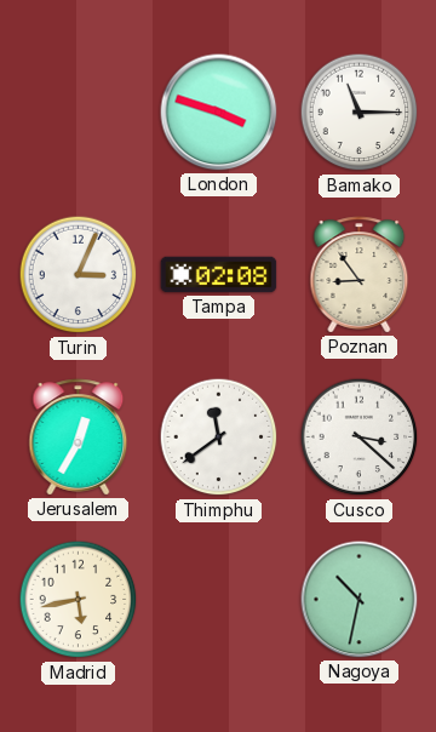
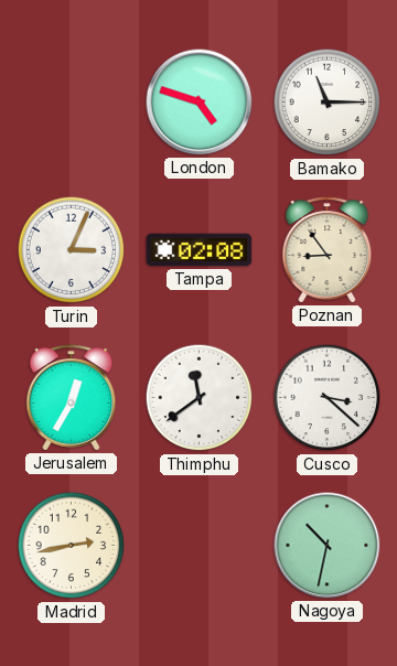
London: 3:48 -> 4:48
Madrid: 5:43 -> 2:43
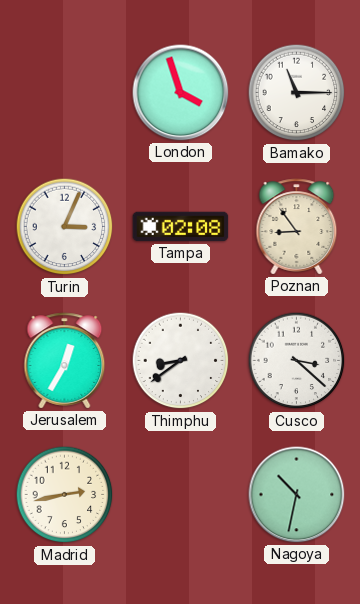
London: 4:48 -> 3:57
Thimphu: 11:39 -> 8:39
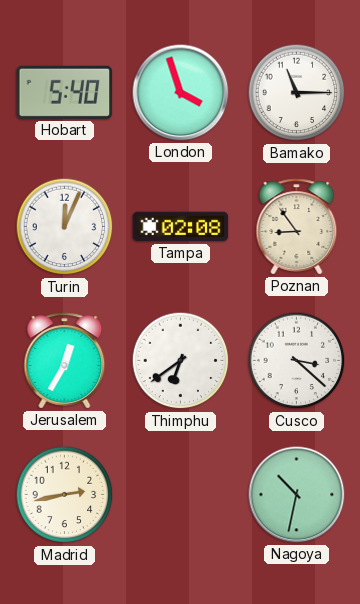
Hobart: none -> 5:40
Turin: 3:04 -> 12:04
Thimphu: 8:39 -> 6:39
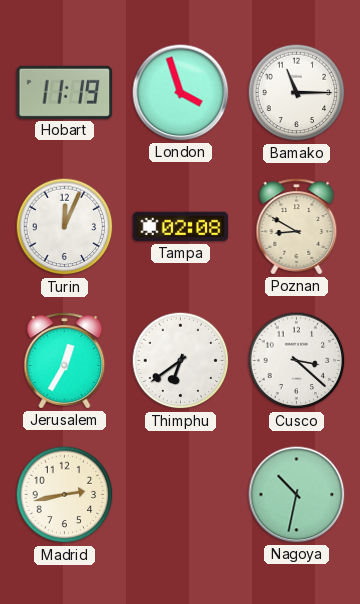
Hobart: 5:40 -> 11:19
Poznan: 8:54 -> 8:50
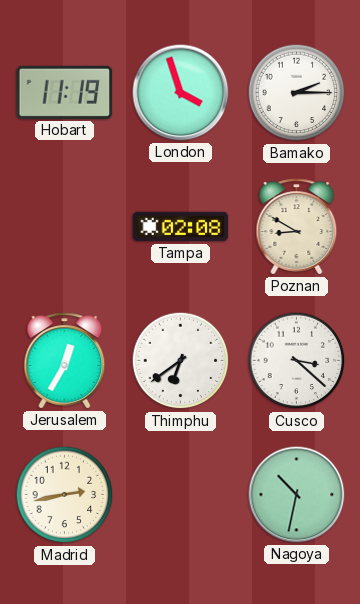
Bamako: 11:15 -> 2:15
Turin: 12:04 -> none
